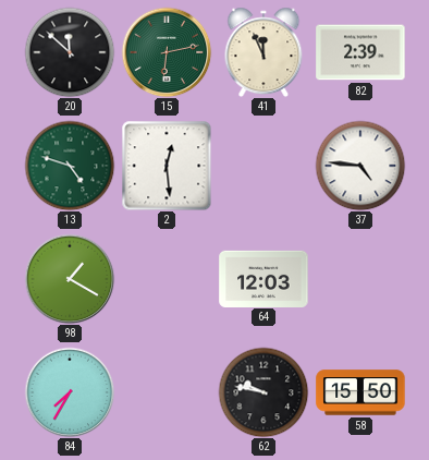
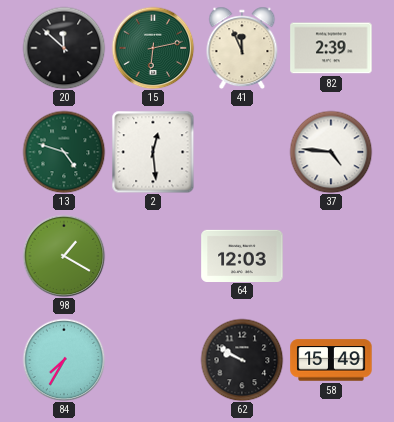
62: 9:47 -> 9:50
58: 15:50 -> 15:49
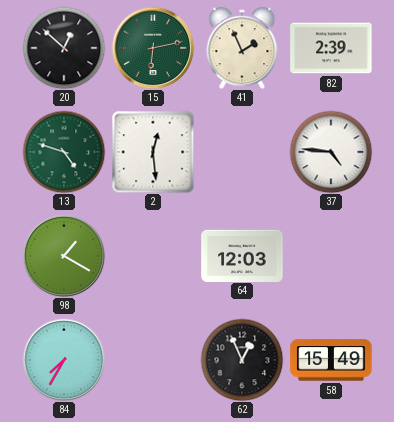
20: 11:52 -> 12:52
41: 11:56 -> 1:56
62: 9:50 -> 12:56
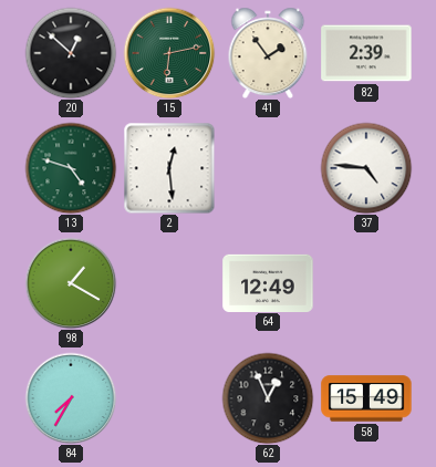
41: 1:56 -> 1:54
64: 12:03 -> 12:49
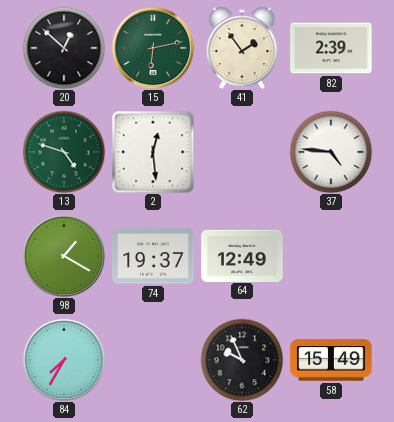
74: none -> 19:37
62: 12:56 -> 9:56
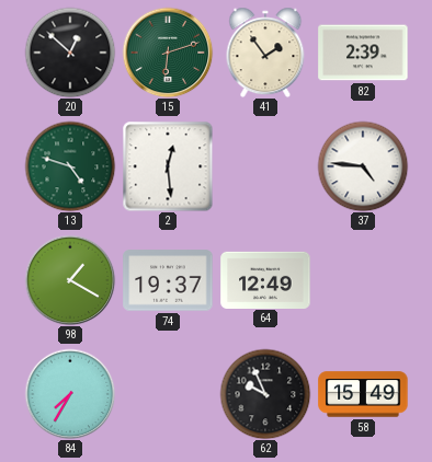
15: 6:13 -> 6:12
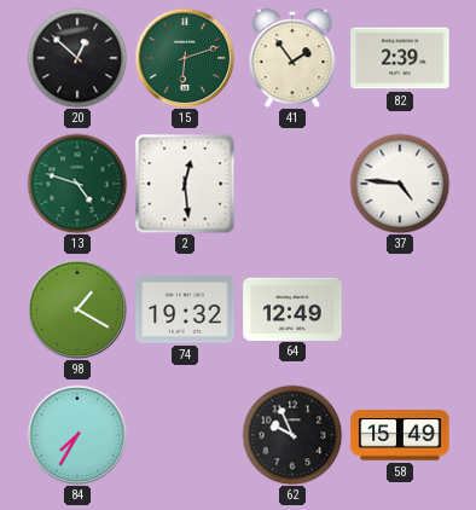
74: 19:37 -> 19:32
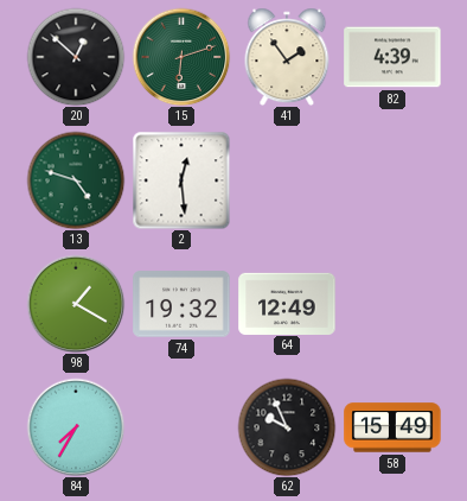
82: 2:39 -> 4:39
37: 4:46 -> none
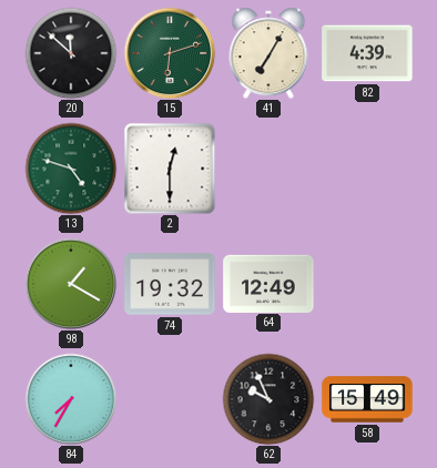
20: 12:52 -> 11:52
41: 1:54 -> 7:05
2: 12:29 -> 12:30
